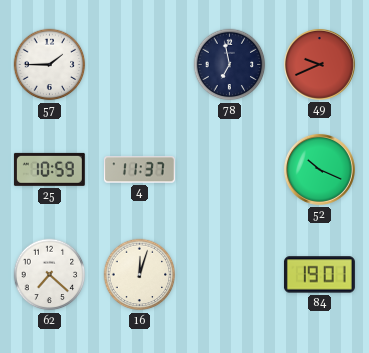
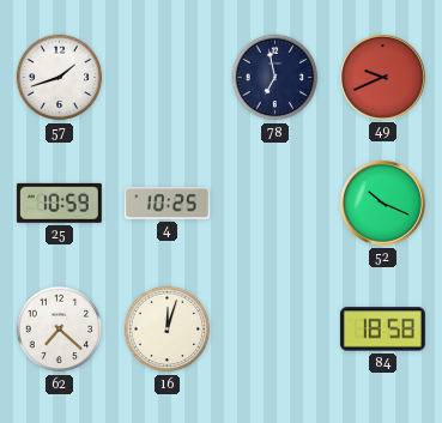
57: 1:45 -> 1:42
4: 11:37 -> 10:25
84: 19:01 -> 18:58
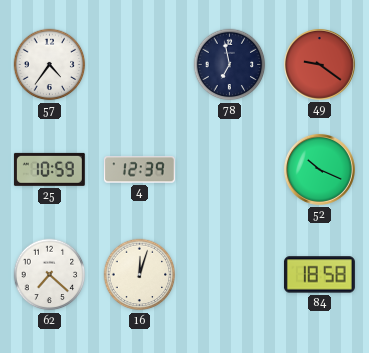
57: 1:42 -> 4:36
49: 9:41 -> 9:21
4: 10:25 -> 12:39
